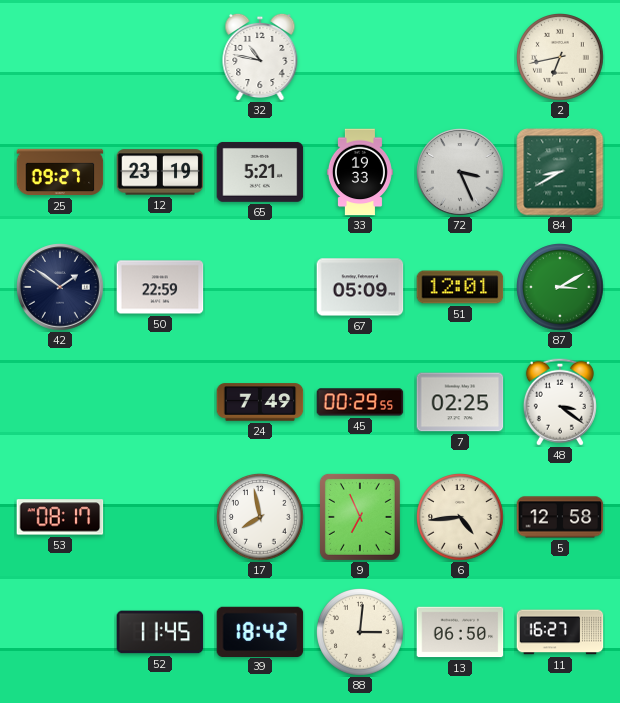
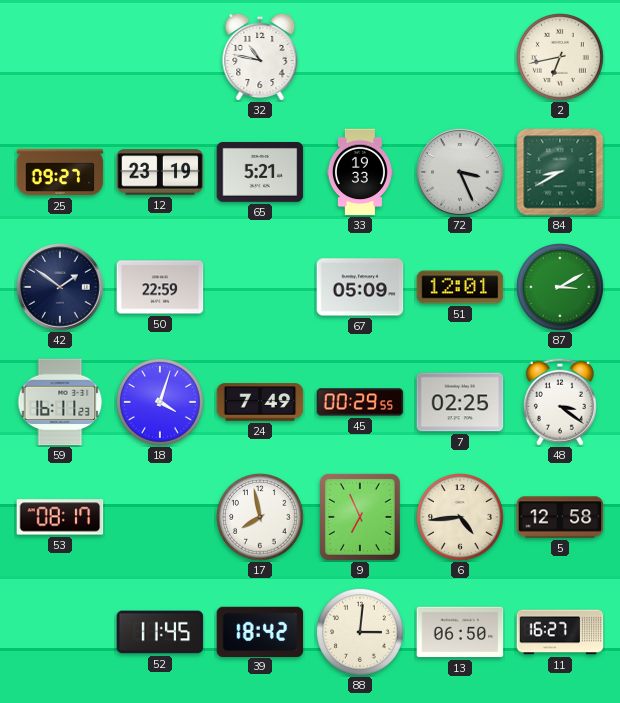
59: none -> 16:11
18: none -> 4:03
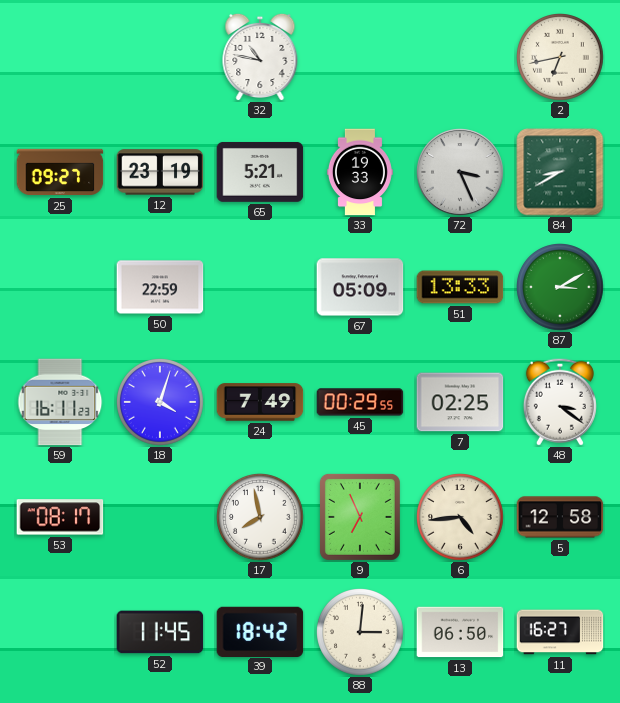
42: 1:51 -> none
51: 12:01 -> 13:33
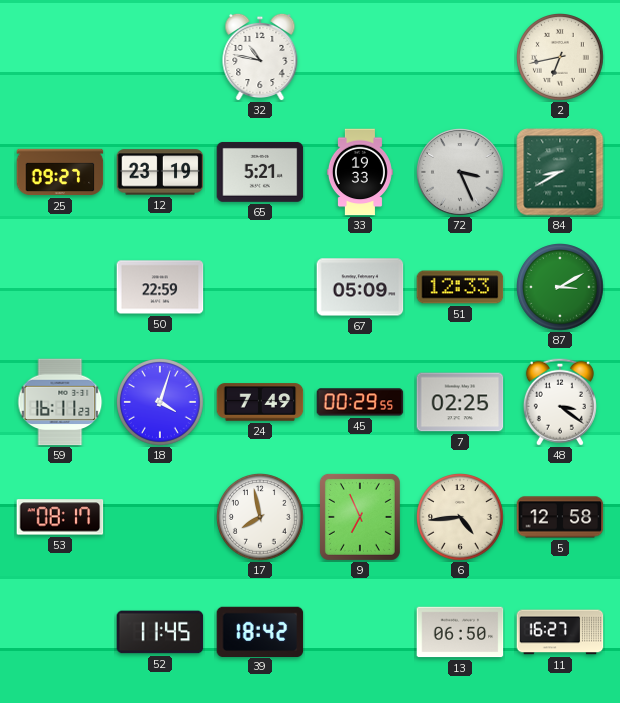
51: 13:33 -> 12:33
88: 3:01 -> none
